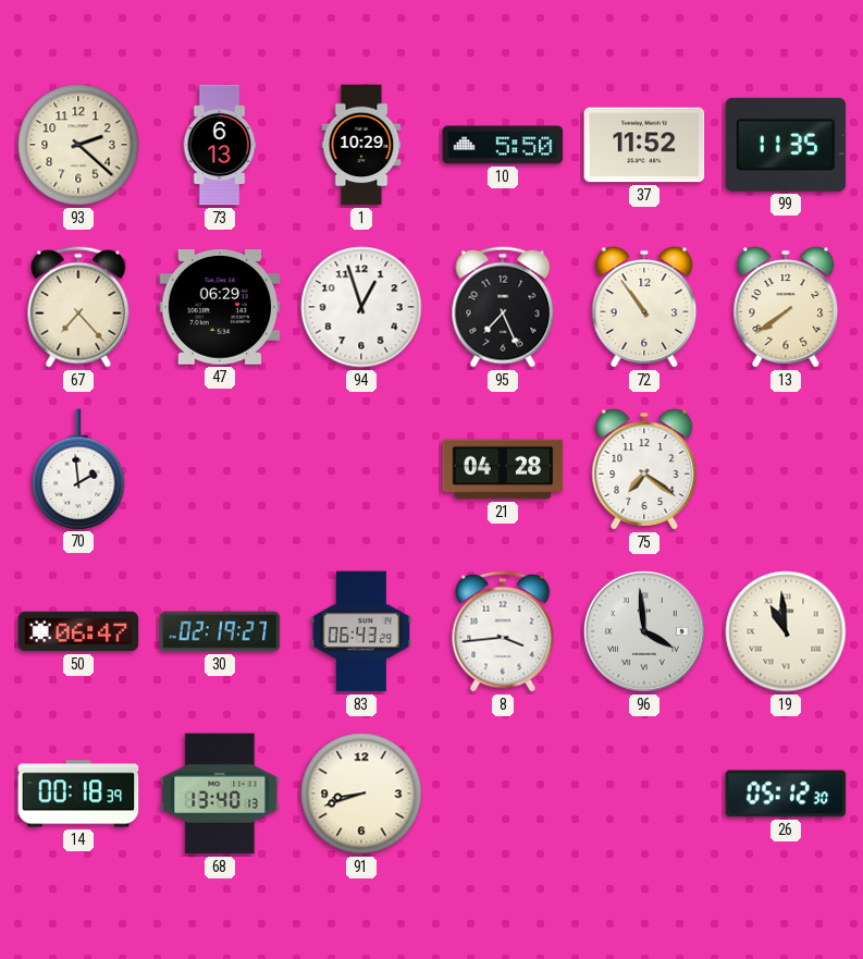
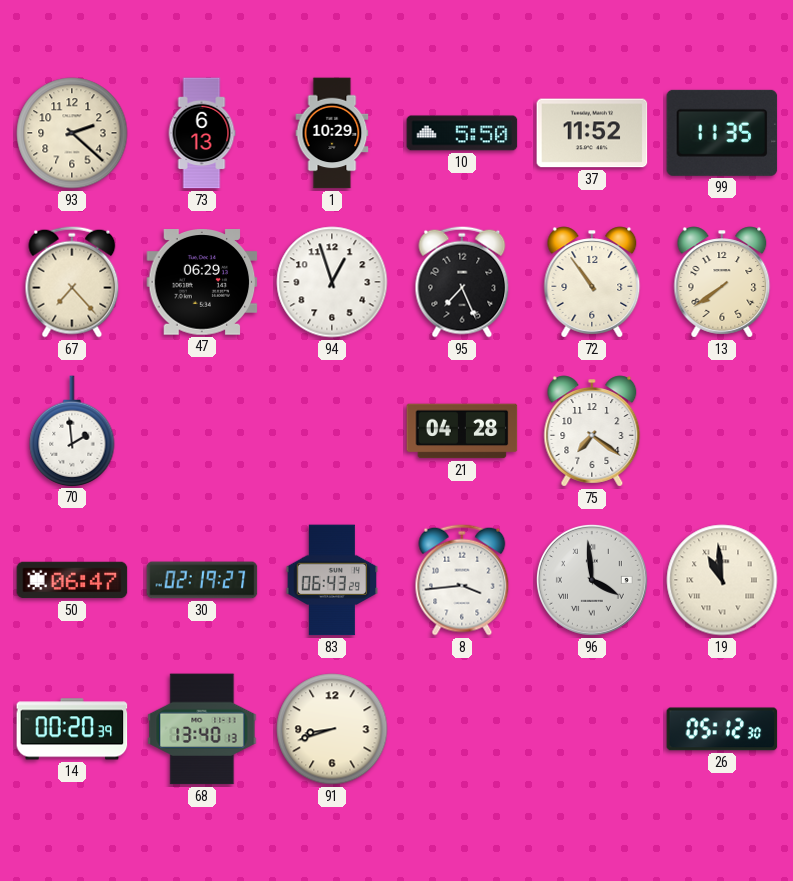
14: 00:18 -> 00:20
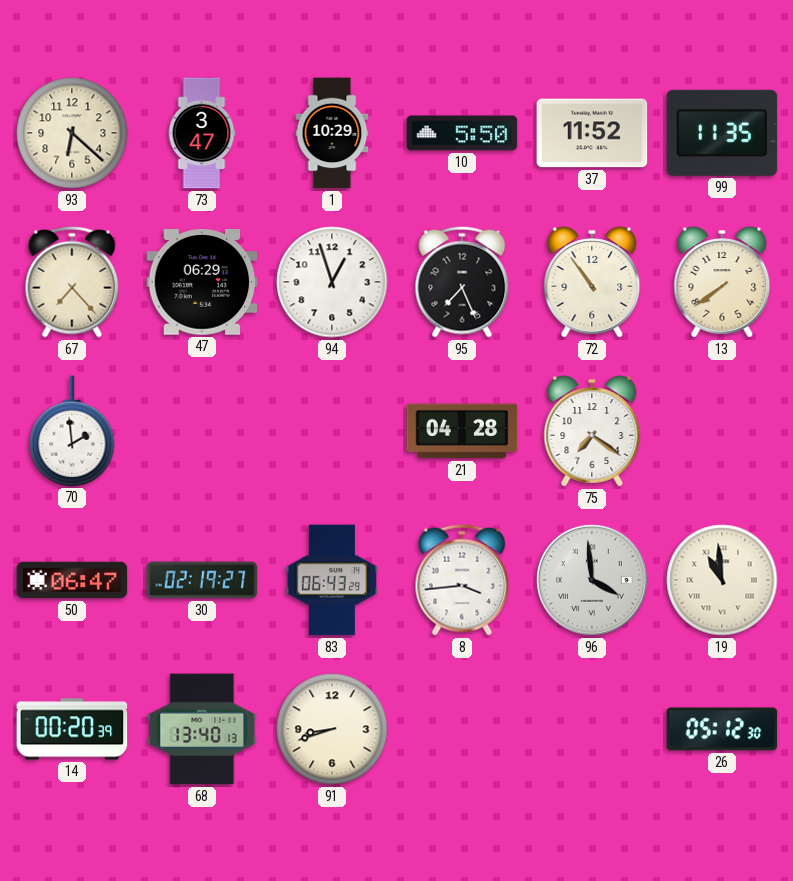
93: 2:22 -> 6:22
73: 6:13 -> 3:47
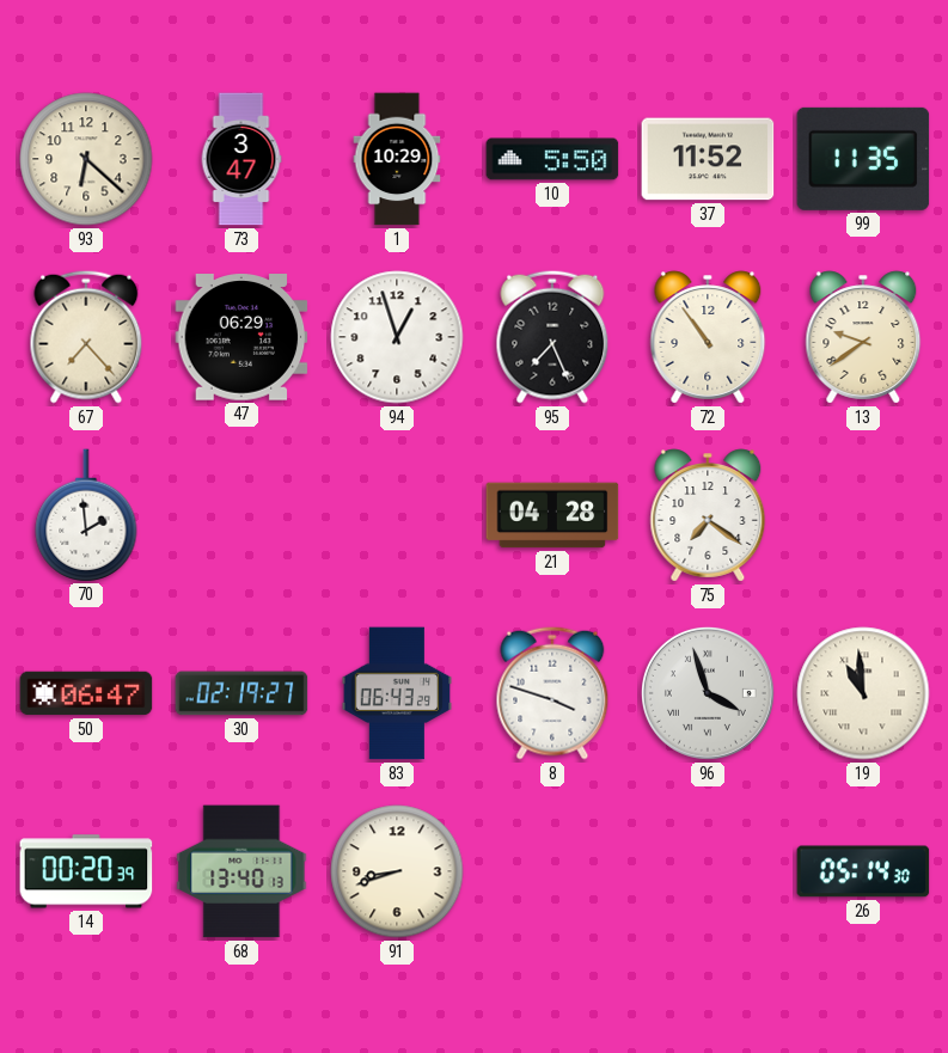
13: 7:39 -> 9:39
8: 3:44 -> 3:48
96: 3:59 -> 3:57
26: 05:12 -> 05:14
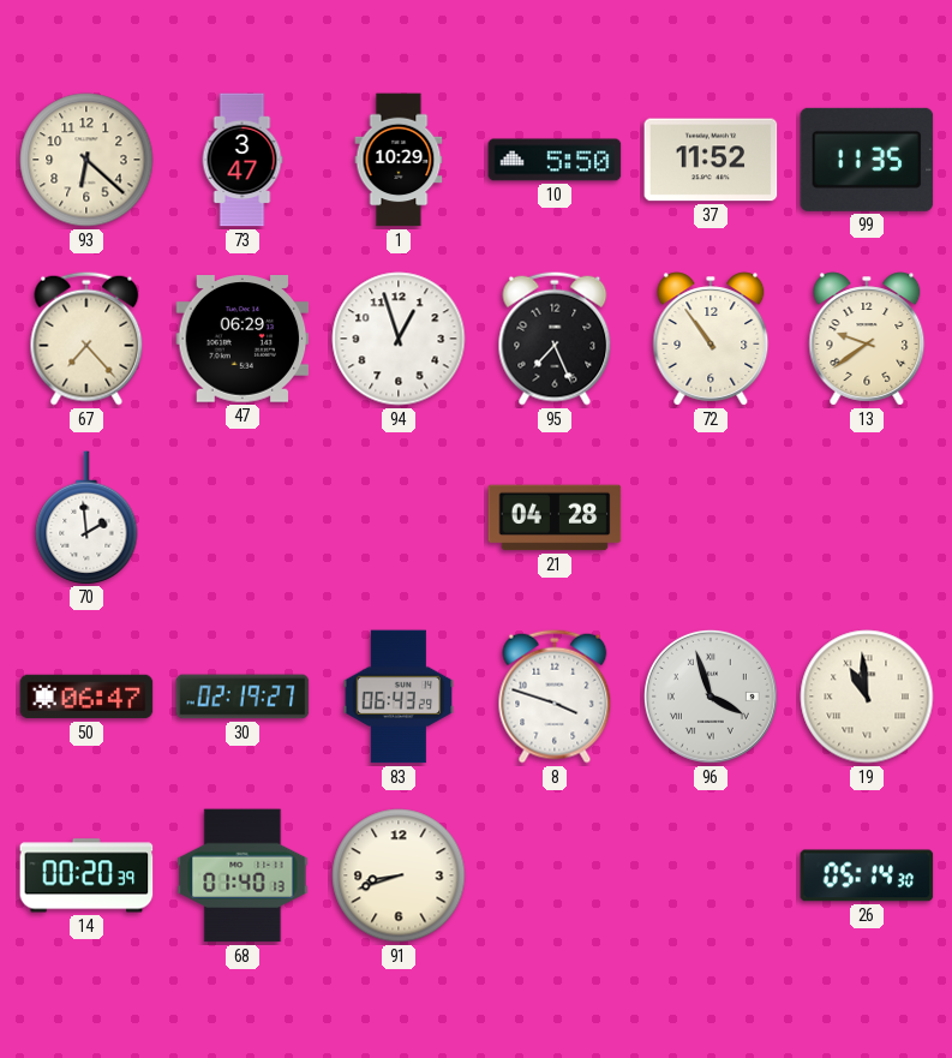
75: 7:21 -> none
68: 13:40 -> 01:40
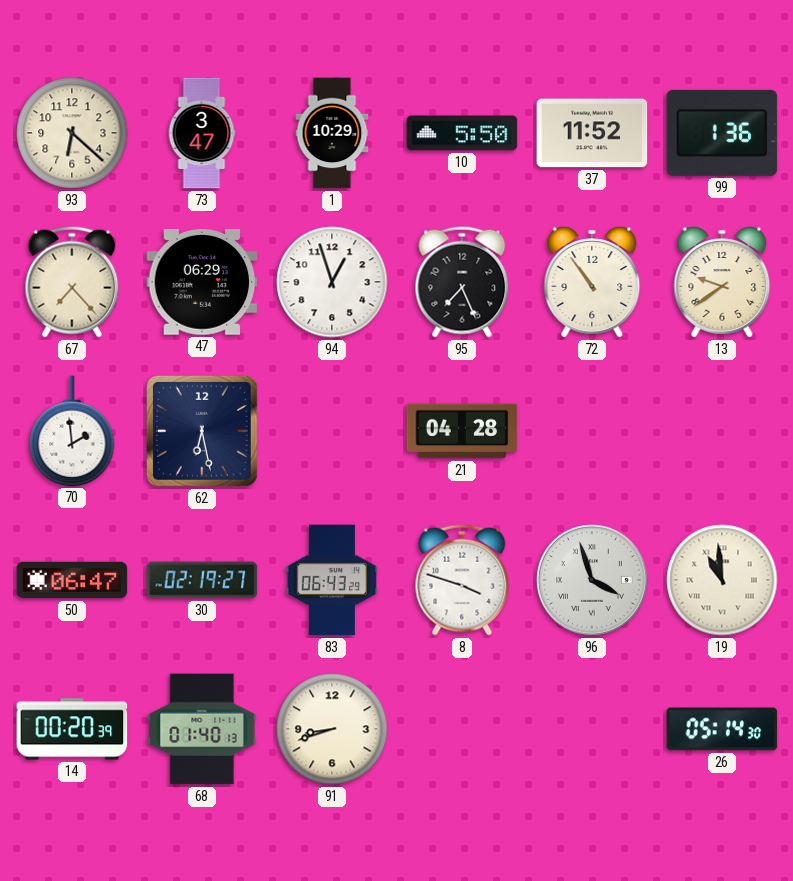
99: 11:35 -> 1:36
62: none -> 6:28
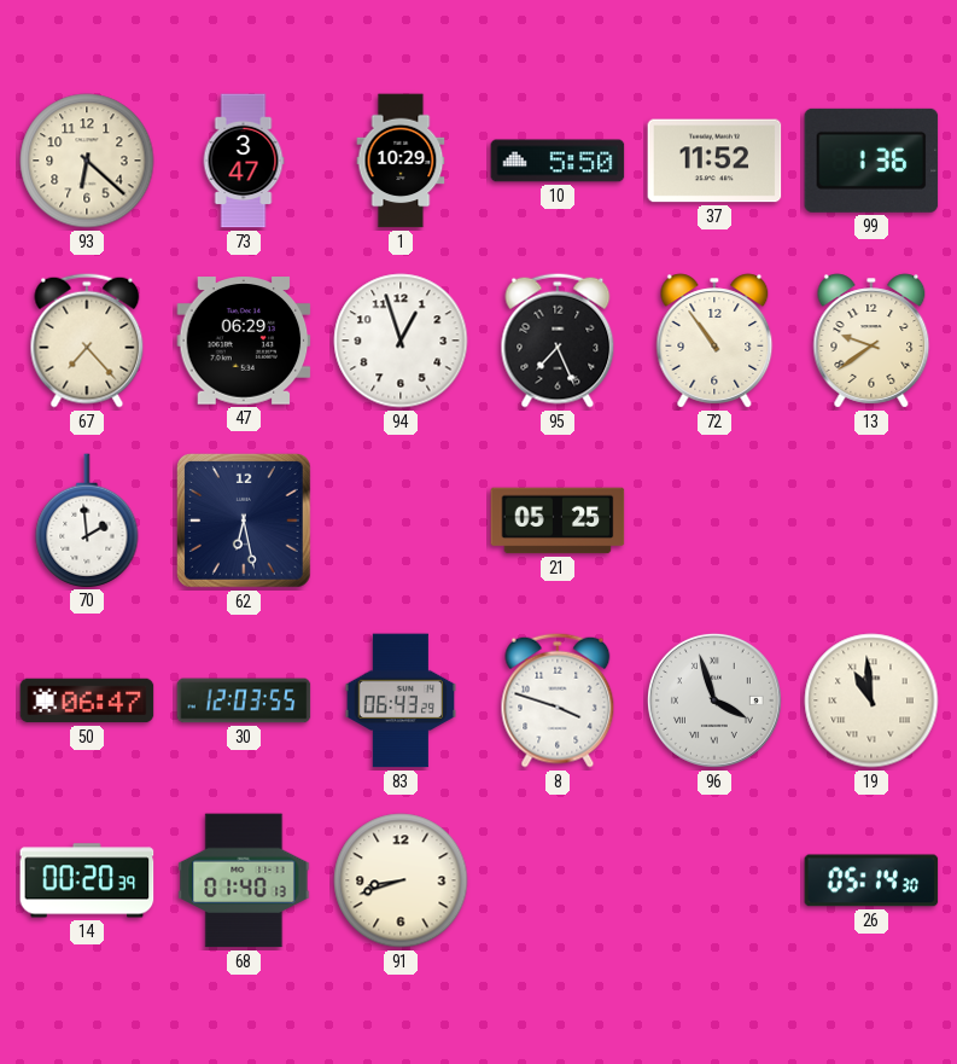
21: 04:28 -> 05:25
30: 02:19 -> 12:03
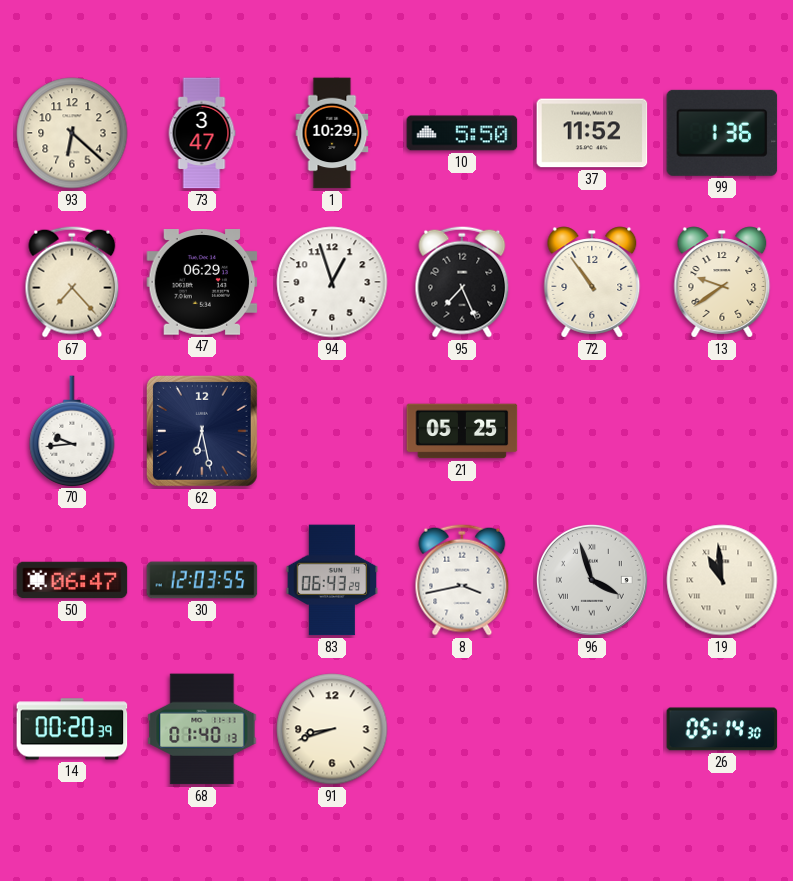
70: 1:59 -> 9:44
8: 3:48 -> 3:43
